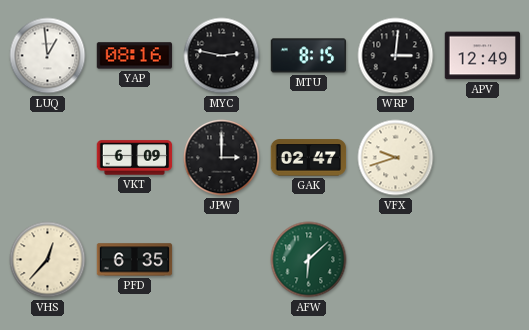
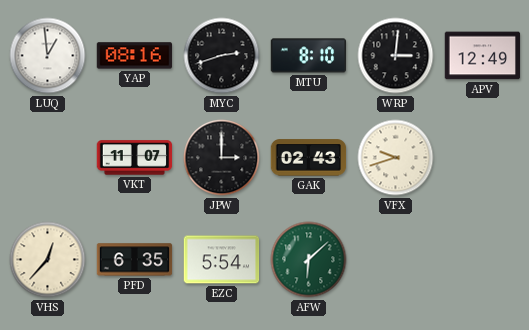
MYC: 2:47 -> 2:42
MTU: 8:15 -> 8:10
VKT: 6:09 -> 11:07
GAK: 02:47 -> 02:43
EZC: none -> 5:54
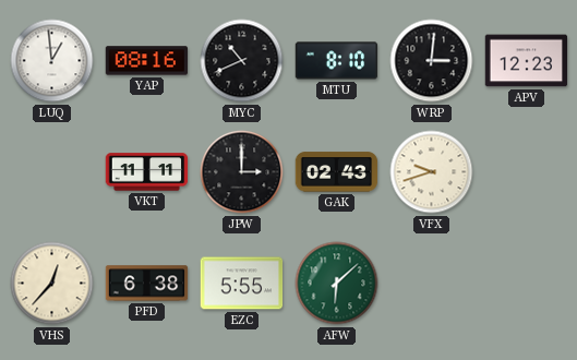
MYC: 2:42 -> 10:41
APV: 12:49 -> 12:23
VKT: 11:07 -> 11:11
PFD: 6:35 -> 6:38
EZC: 5:54 -> 5:55
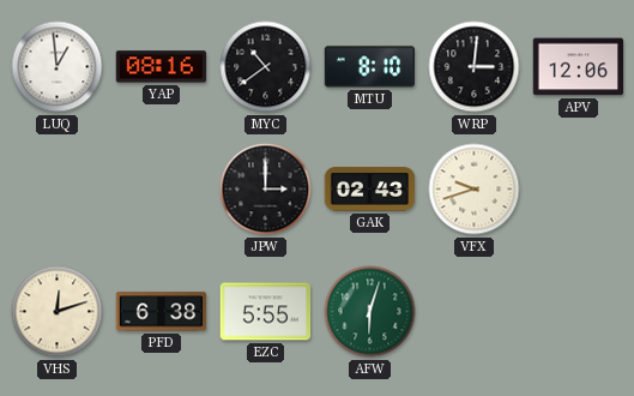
MYC: 10:41 -> 10:39
APV: 12:23 -> 12:06
VKT: 11:11 -> none
VHS: 12:37 -> 12:12
AFW: 6:08 -> 6:03
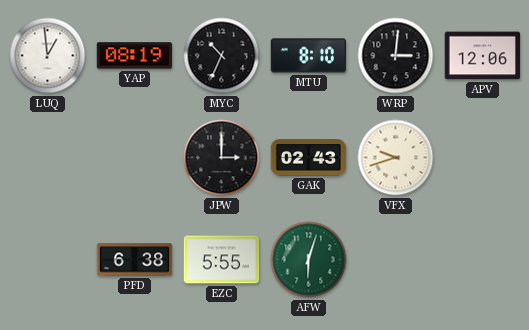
YAP: 08:16 -> 08:19
MYC: 10:39 -> 10:34
VHS: 12:12 -> none
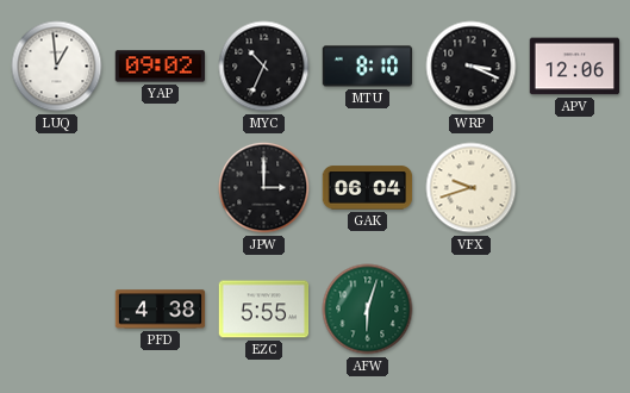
YAP: 08:19 -> 09:02
WRP: 3:01 -> 3:19
GAK: 02:43 -> 06:04
PFD: 6:38 -> 4:38
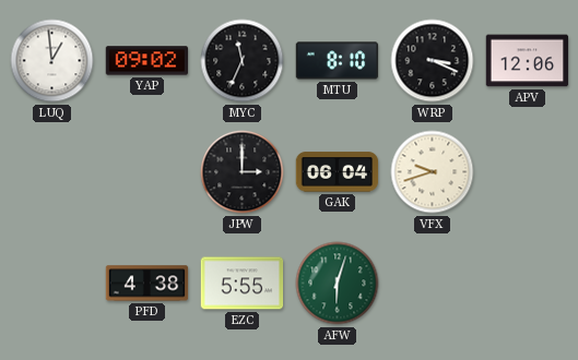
MYC: 10:34 -> 11:34
